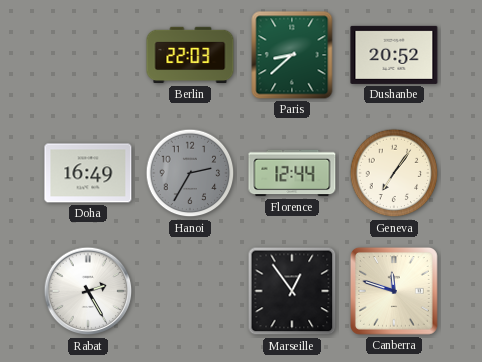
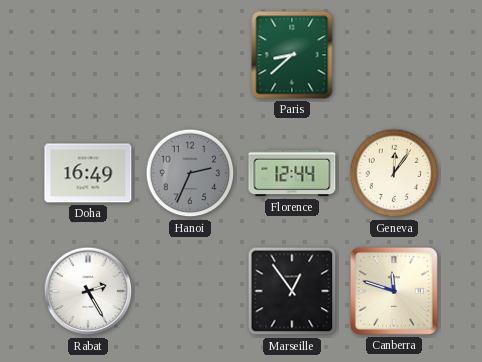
Berlin: 22:03 -> none
Dushanbe: 20:52 -> none
Hanoi: 2:35 -> 2:34
Geneva: 7:06 -> 12:06
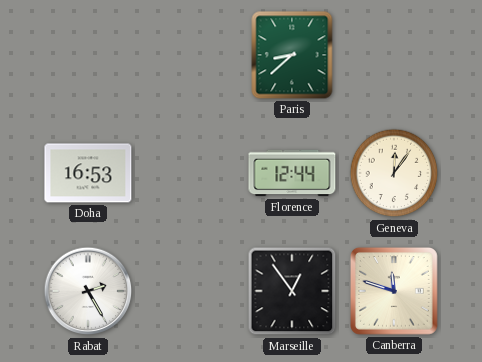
Doha: 16:49 -> 16:53
Hanoi: 2:34 -> none
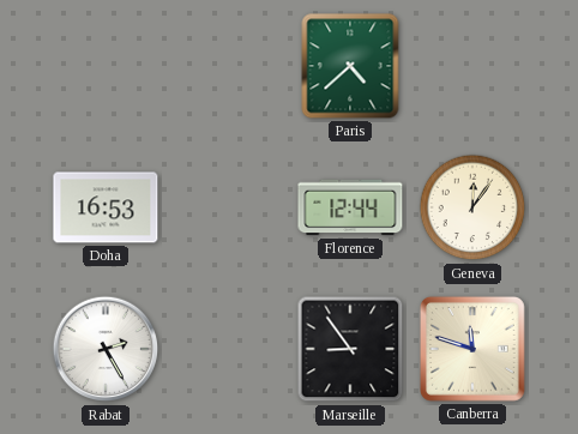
Paris: 8:38 -> 4:38
Marseille: 12:54 -> 8:54
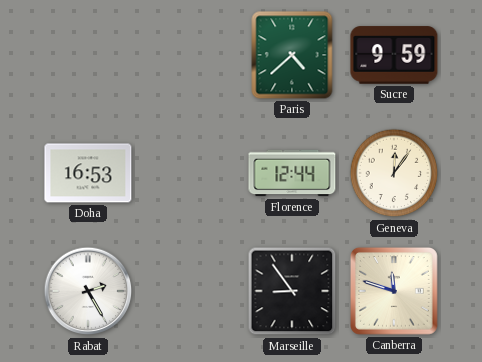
Sucre: none -> 9:59
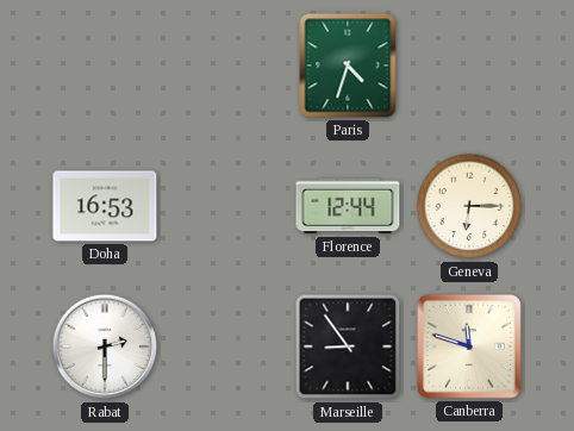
Paris: 4:38 -> 4:33
Sucre: 9:59 -> none
Geneva: 12:06 -> 6:15
Rabat: 2:25 -> 2:30
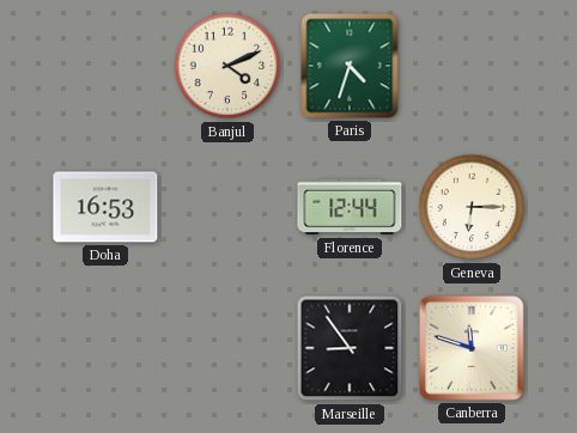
Banjul: none -> 4:11
Rabat: 2:30 -> none
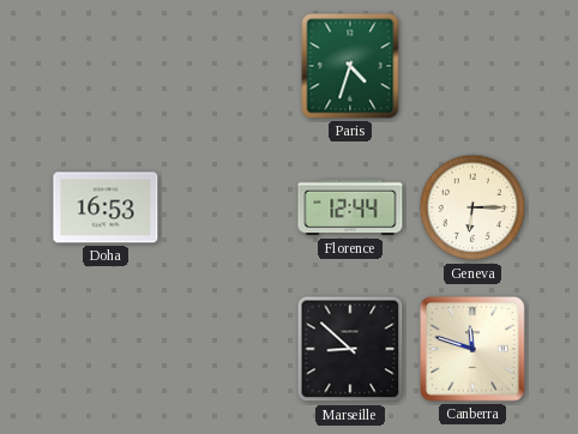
Banjul: 4:11 -> none
Marseille: 8:54 -> 8:52
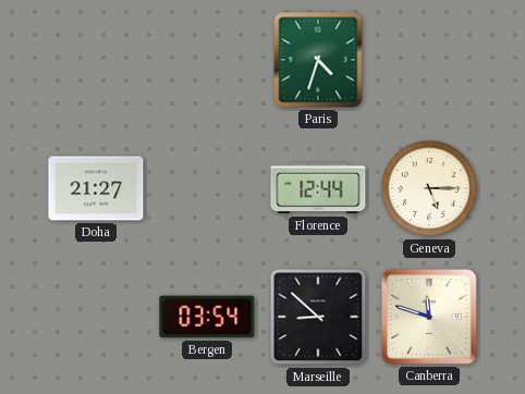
Doha: 16:53 -> 21:27
Geneva: 6:15 -> 5:15
Bergen: none -> 03:54
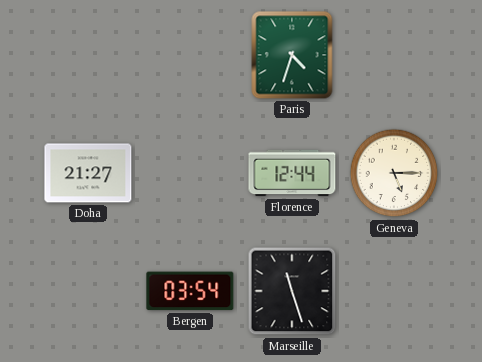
Marseille: 8:52 -> 11:27
Canberra: 11:48 -> none
